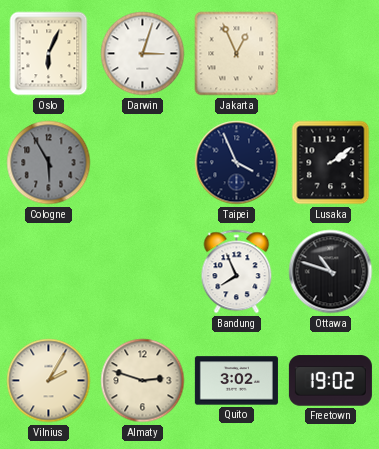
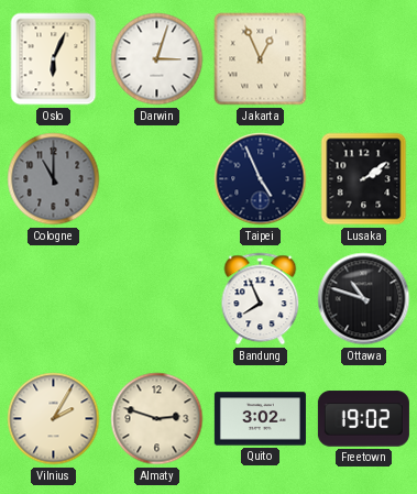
Cologne: 5:55 -> 11:00
Taipei: 3:56 -> 4:56
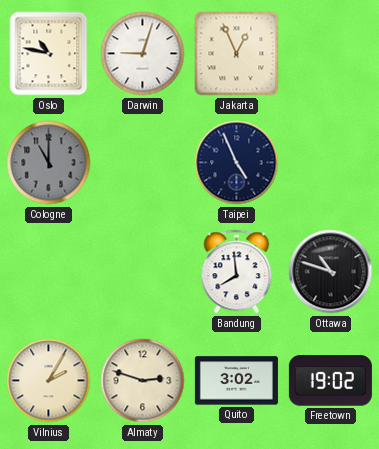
Oslo: 6:04 -> 10:47
Darwin: 3:03 -> 9:03
Lusaka: 2:09 -> none
Bandung: 7:56 -> 7:59
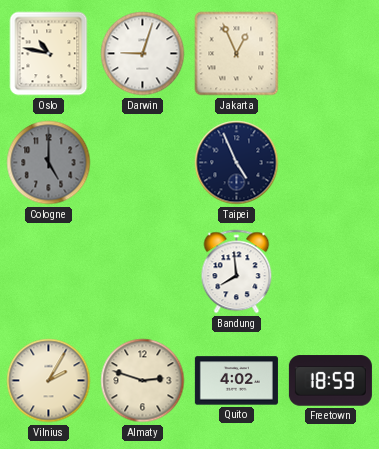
Cologne: 11:00 -> 5:00
Ottawa: 10:48 -> none
Quito: 3:02 -> 4:02
Freetown: 19:02 -> 18:59
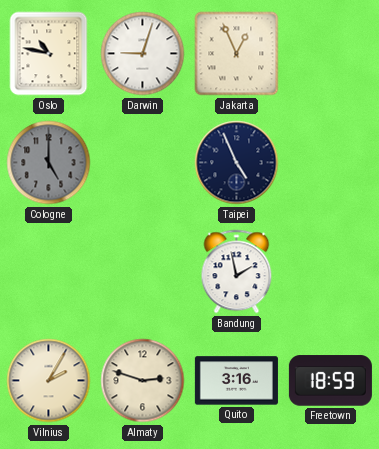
Bandung: 7:59 -> 1:58
Quito: 4:02 -> 3:16
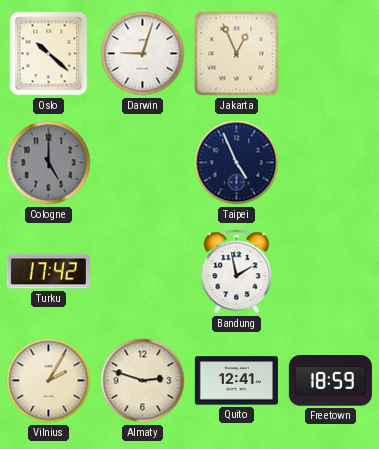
Oslo: 10:47 -> 10:22
Turku: none -> 17:42
Quito: 3:16 -> 12:41
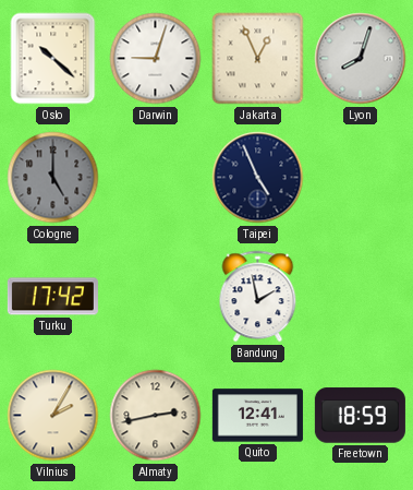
Lyon: none -> 8:03
Almaty: 2:48 -> 2:43
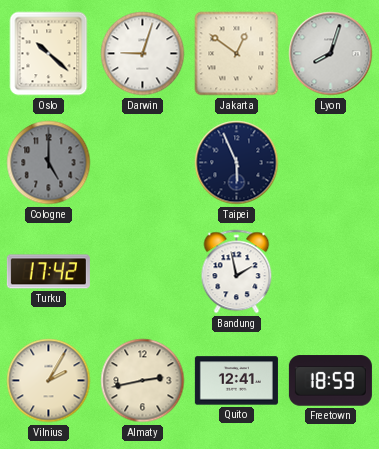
Jakarta: 12:56 -> 12:51
Taipei: 4:56 -> 5:56
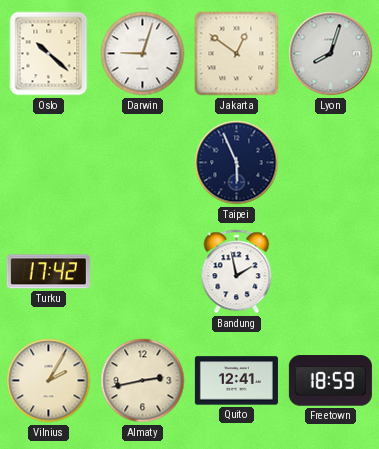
Cologne: 5:00 -> none
